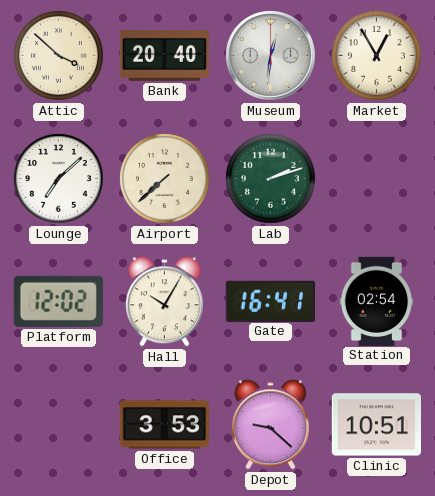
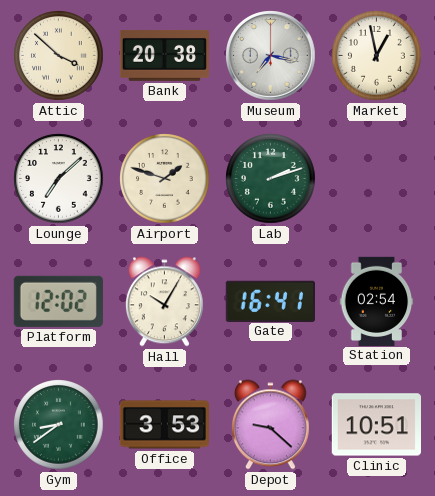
Bank: 20:40 -> 20:38
Museum: 12:31 -> 7:17
Market: 12:55 -> 12:58
Airport: 7:38 -> 1:48
Gym: none -> 8:39
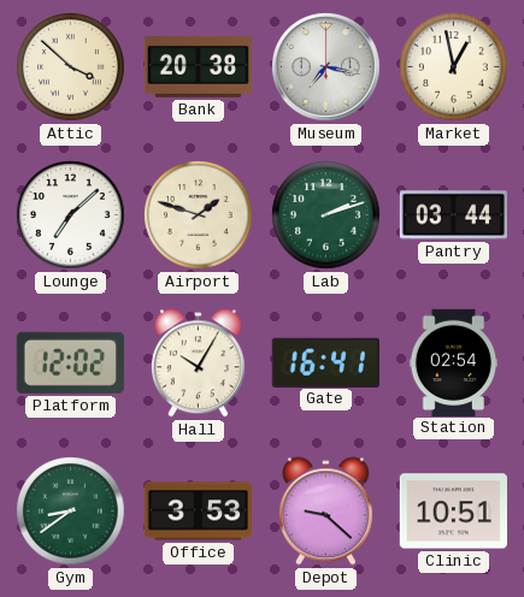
Pantry: none -> 03:44
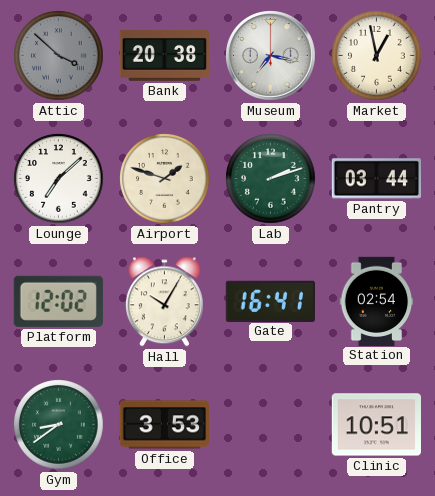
Attic dial: cream -> grey
Depot: 9:22 -> none
